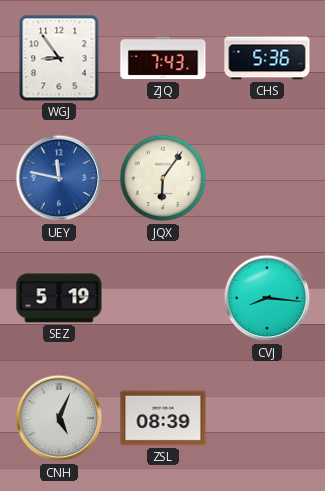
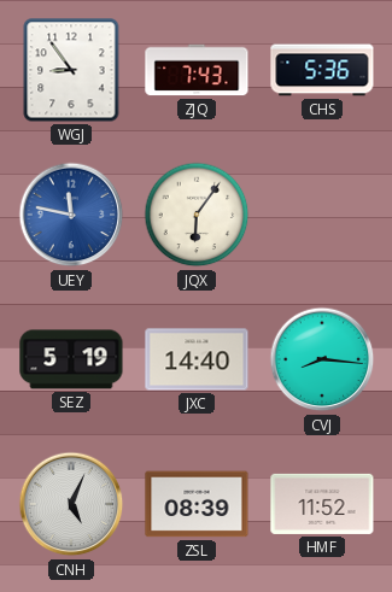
JXC: none -> 14:40
HMF: none -> 11:52
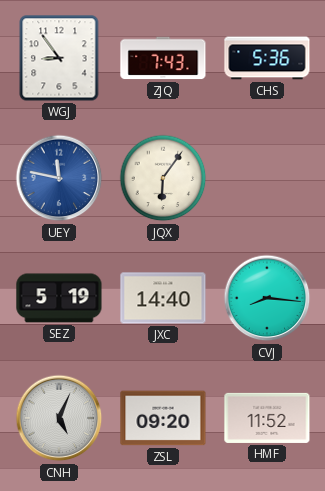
ZSL: 08:39 -> 09:20
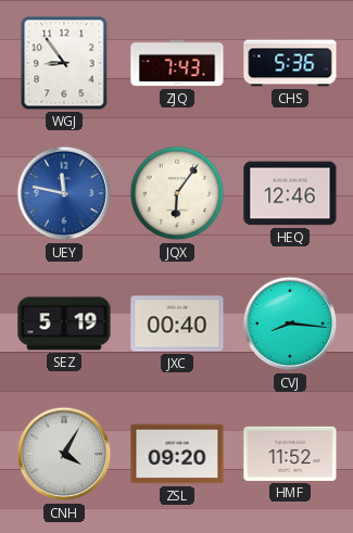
HEQ: none -> 12:46
JXC: 14:40 -> 00:40
CNH: 5:04 -> 4:05
